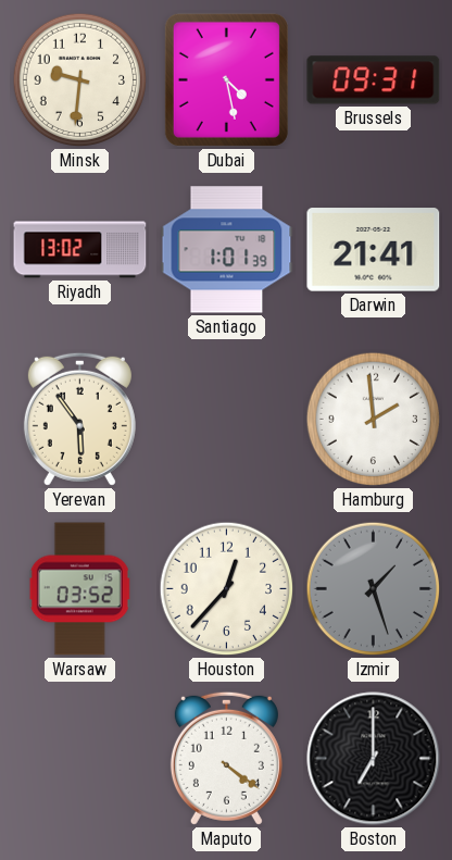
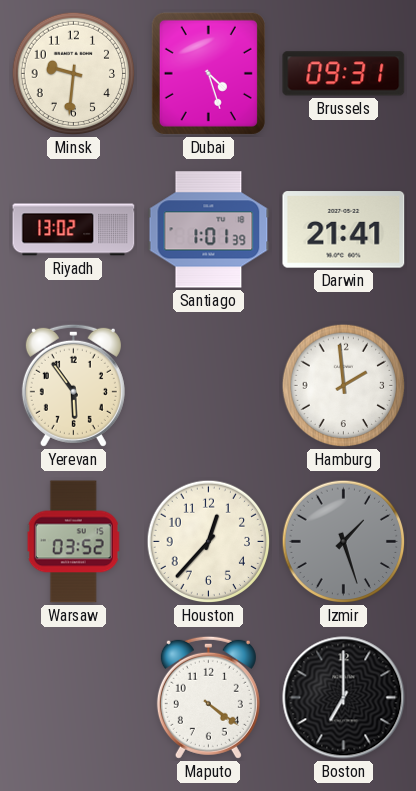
Dubai: 4:28 -> 4:27
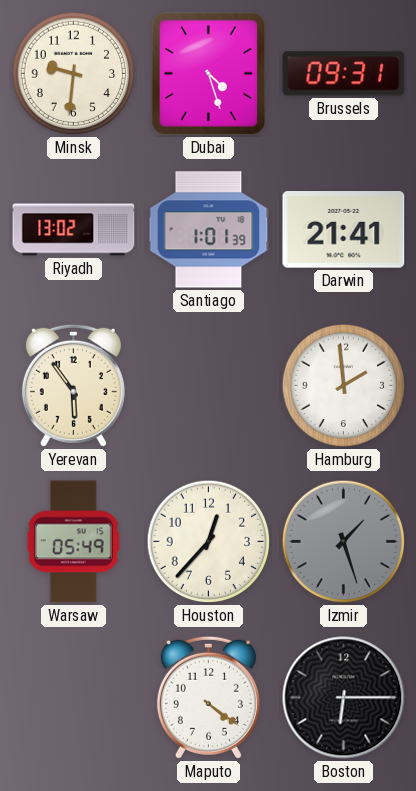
Warsaw: 03:52 -> 05:49
Boston: 7:00 -> 6:15
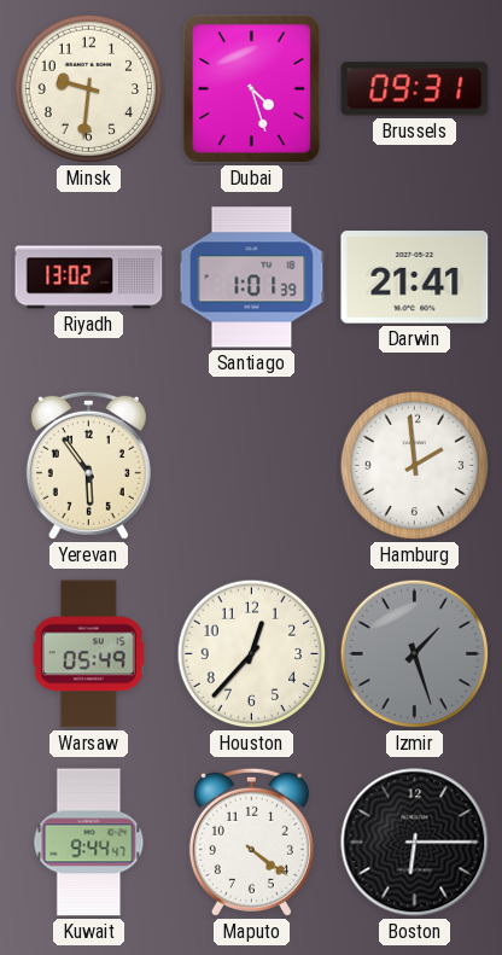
Kuwait: none -> 9:44
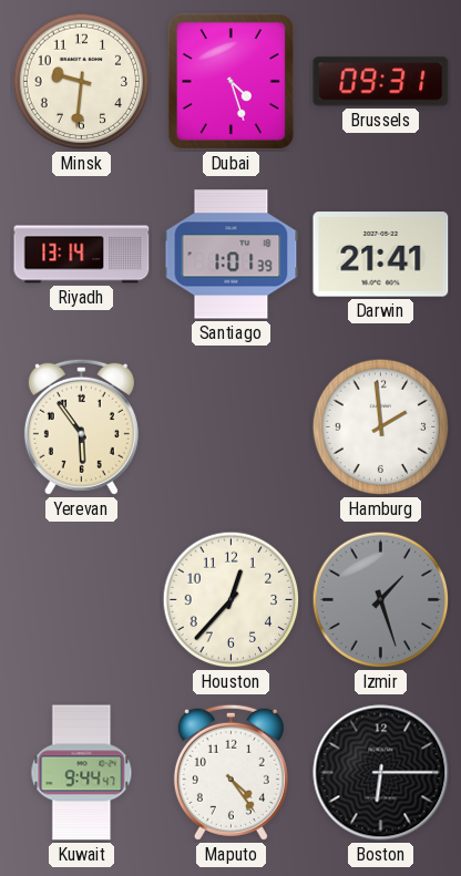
Riyadh: 13:02 -> 13:14
Warsaw: 05:49 -> none
Maputo: 4:21 -> 4:24
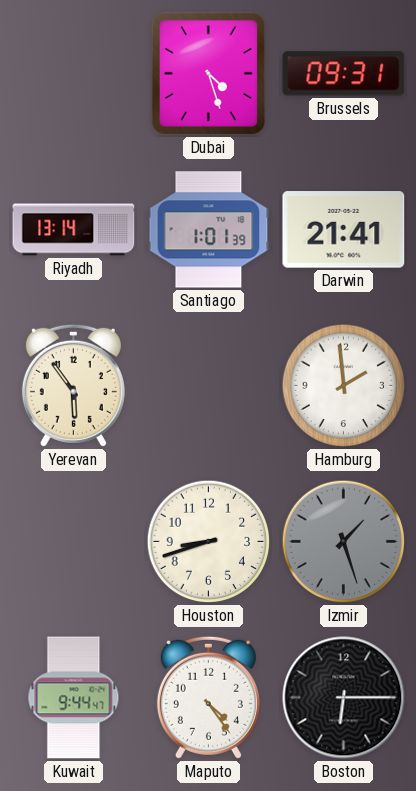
Minsk: 9:31 -> none
Houston: 12:37 -> 8:42
